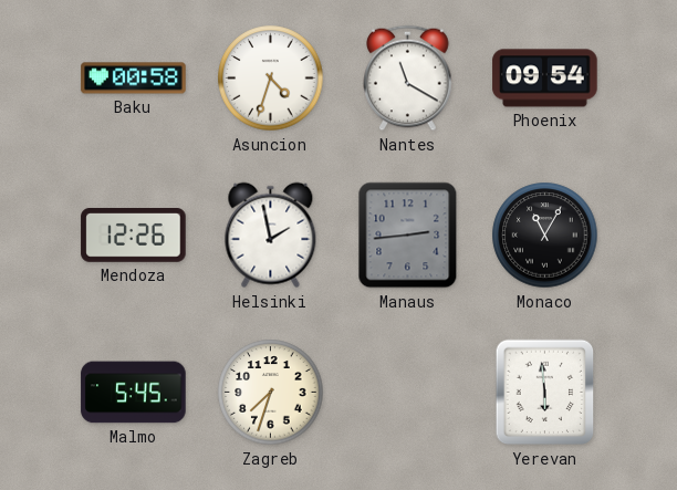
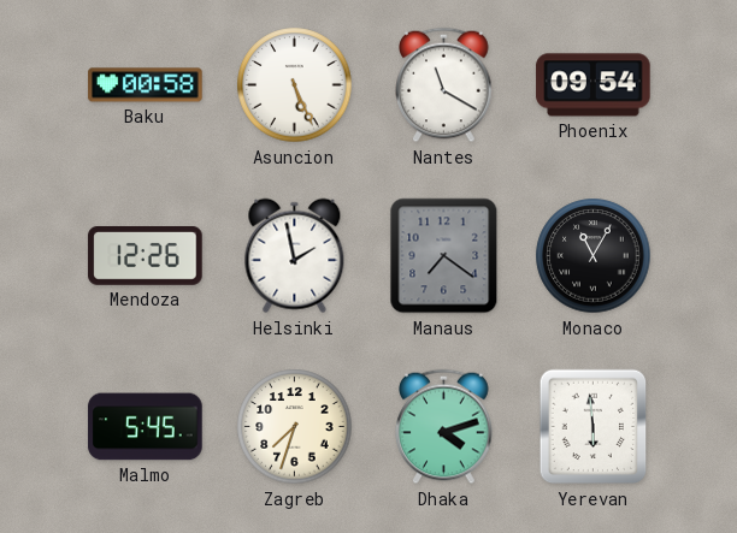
Asuncion: 4:33 -> 5:26
Manaus: 2:44 -> 7:21
Dhaka: none -> 4:12
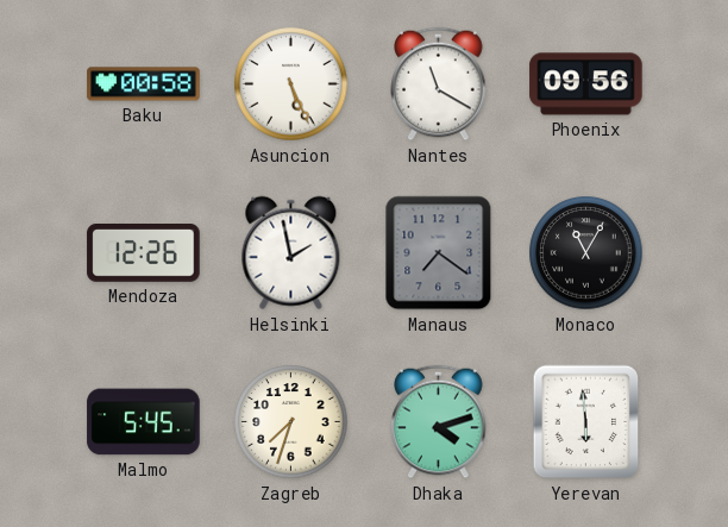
Phoenix: 09:54 -> 09:56
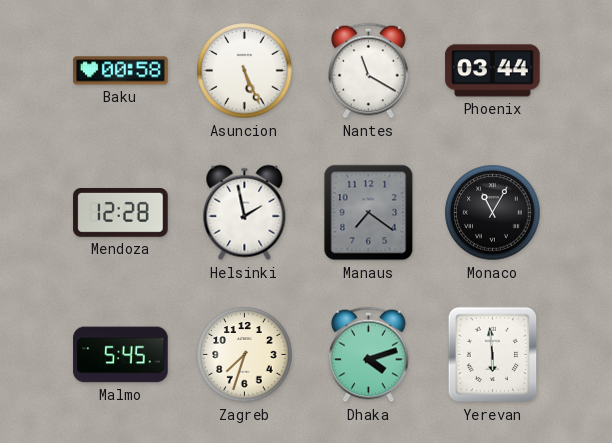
Phoenix: 09:56 -> 03:44
Mendoza: 12:26 -> 12:28
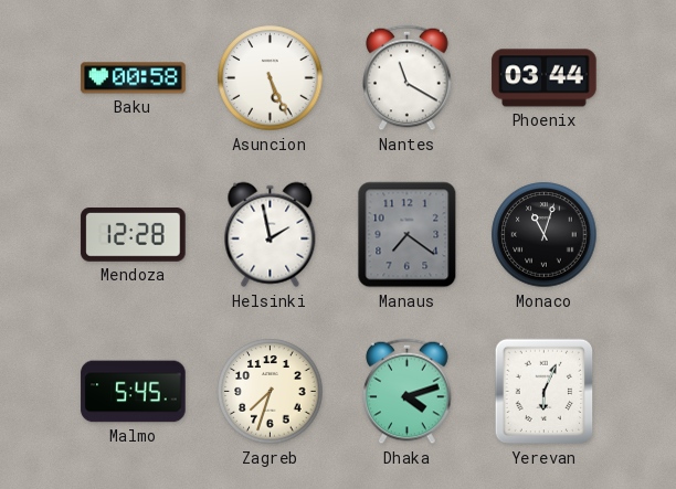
Monaco: 11:05 -> 11:03
Yerevan: 5:59 -> 6:04
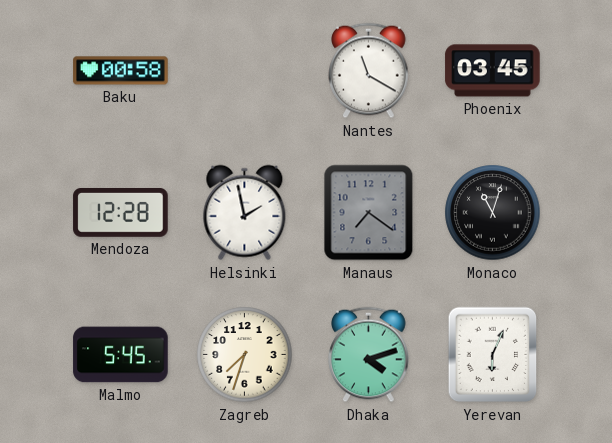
Asuncion: 5:26 -> none
Phoenix: 03:44 -> 03:45
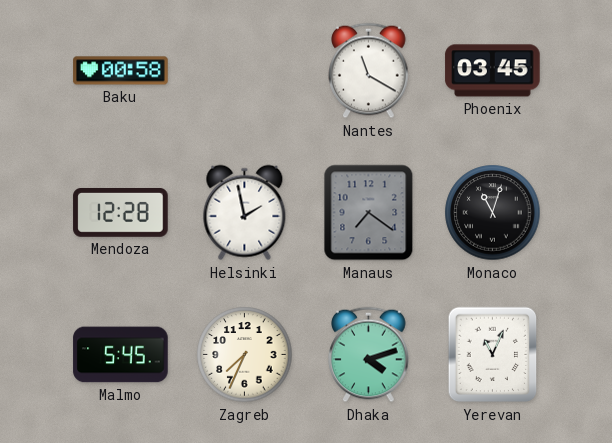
Zagreb: 7:33 -> 7:34
Yerevan: 6:04 -> 11:04
